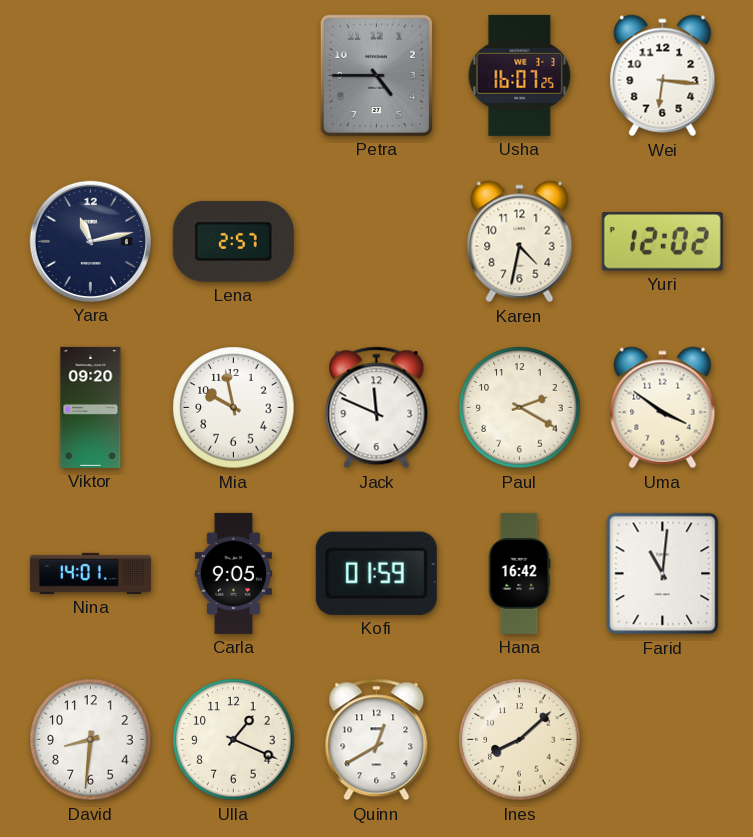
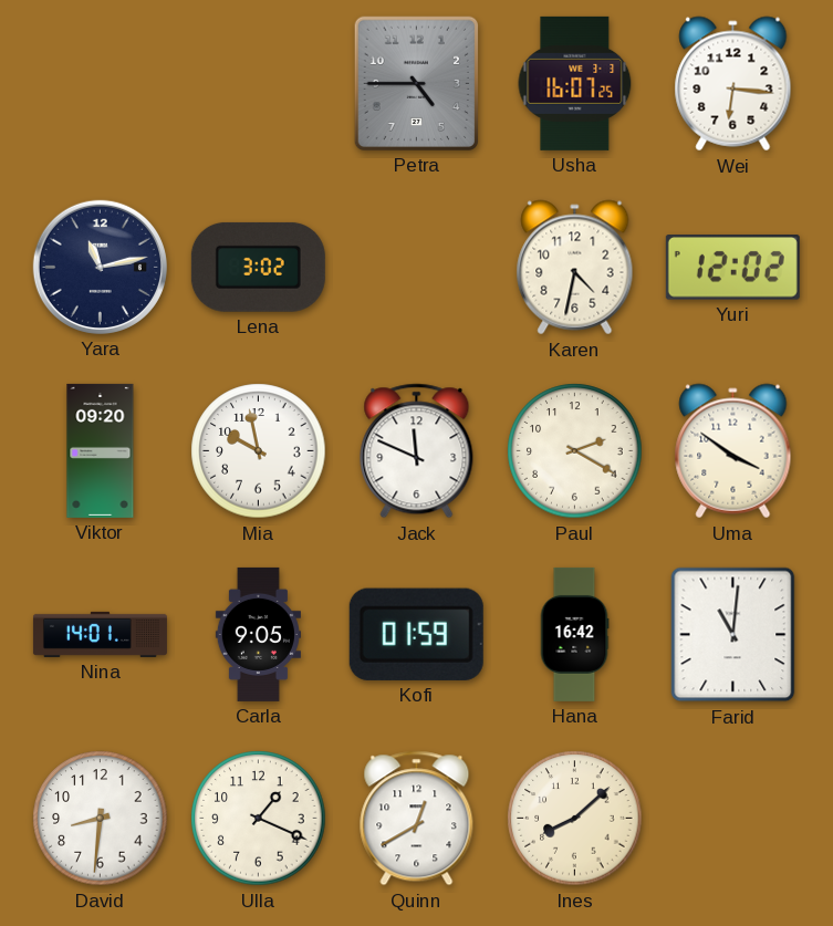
Lena: 2:57 -> 3:02
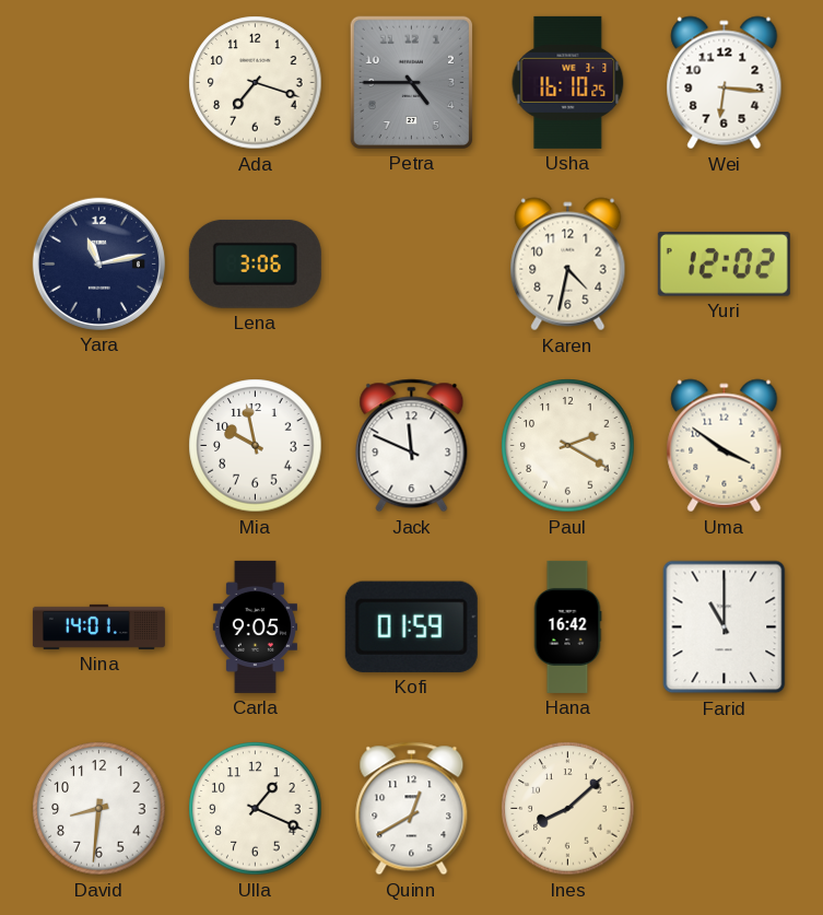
Ada: none -> 7:18
Usha: 16:07 -> 16:10
Lena: 3:02 -> 3:06
Viktor: 09:20 -> none
Farid: 11:01 -> 11:00
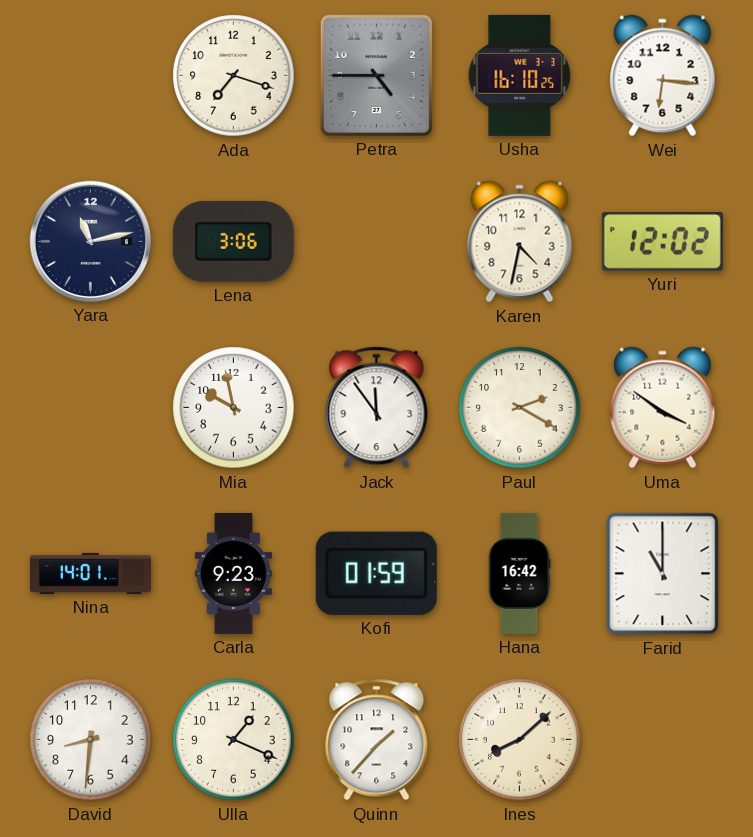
Jack: 11:49 -> 11:54
Carla: 9:05 -> 9:23
Quinn: 12:40 -> 1:37
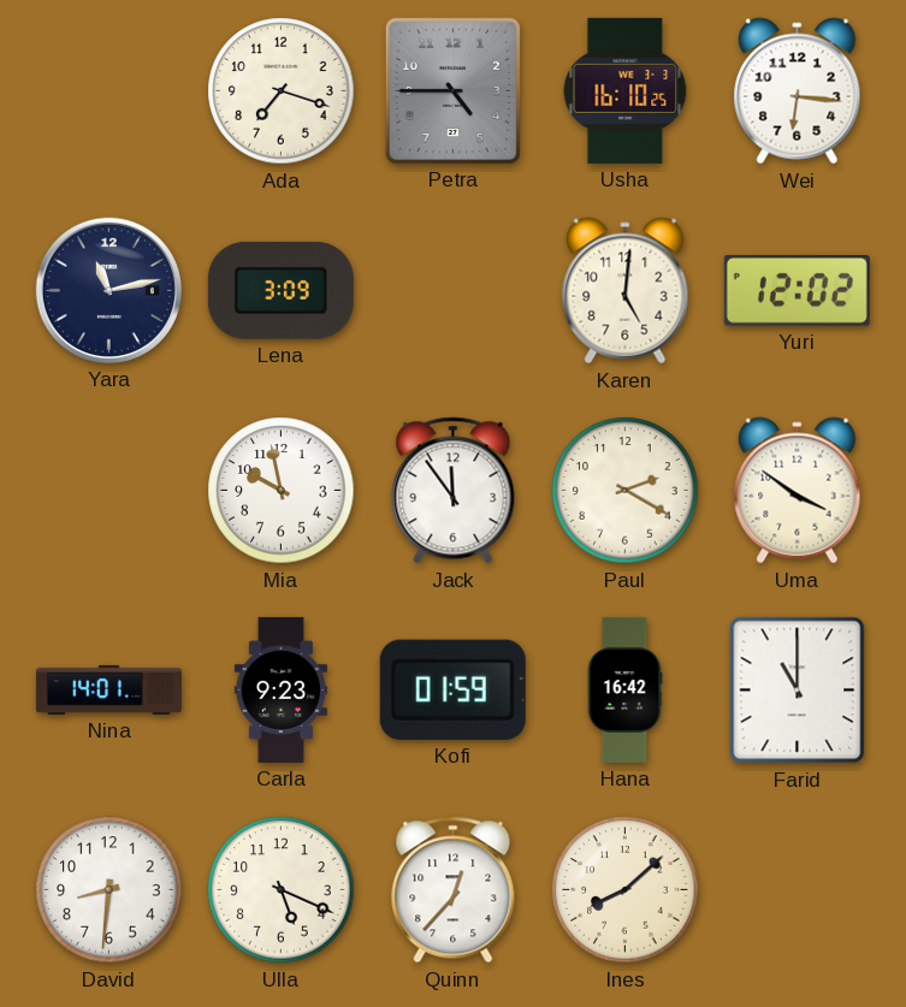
Lena: 3:06 -> 3:09
Karen: 4:32 -> 5:01
Ulla: 1:19 -> 5:19
Quinn: 1:37 -> 12:37
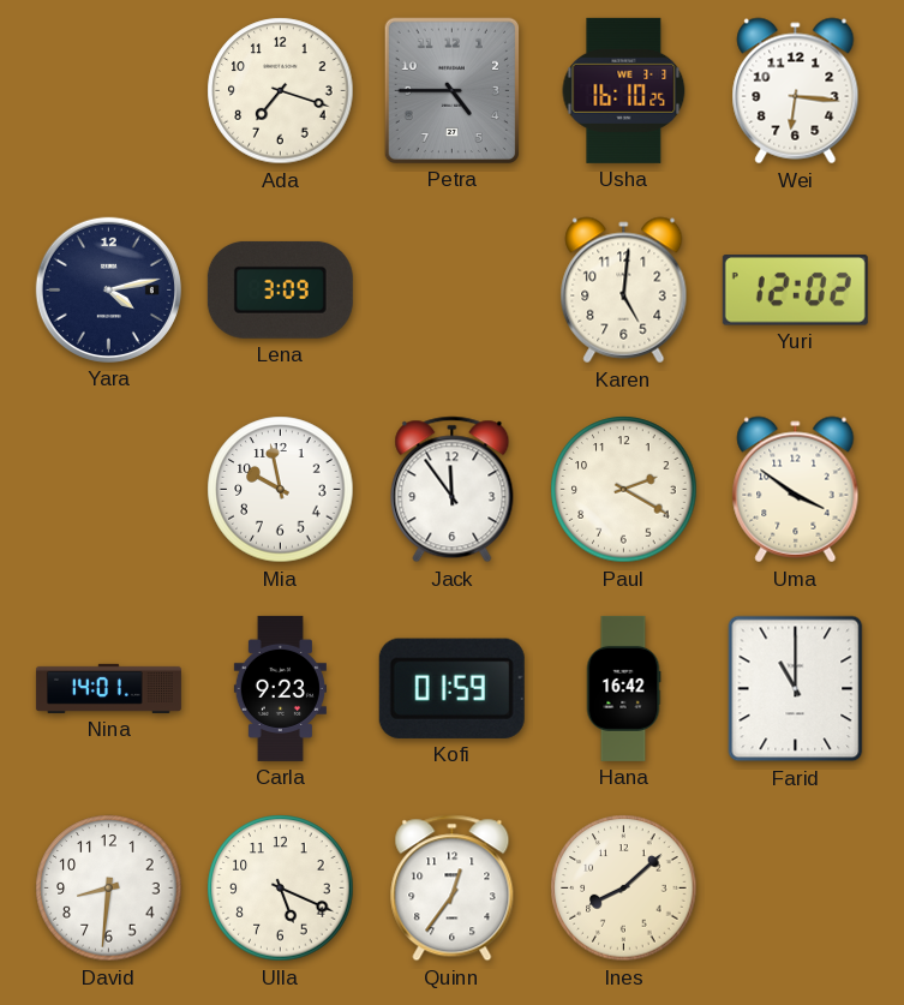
Yara: 11:13 -> 4:13
Quinn: 12:37 -> 12:36
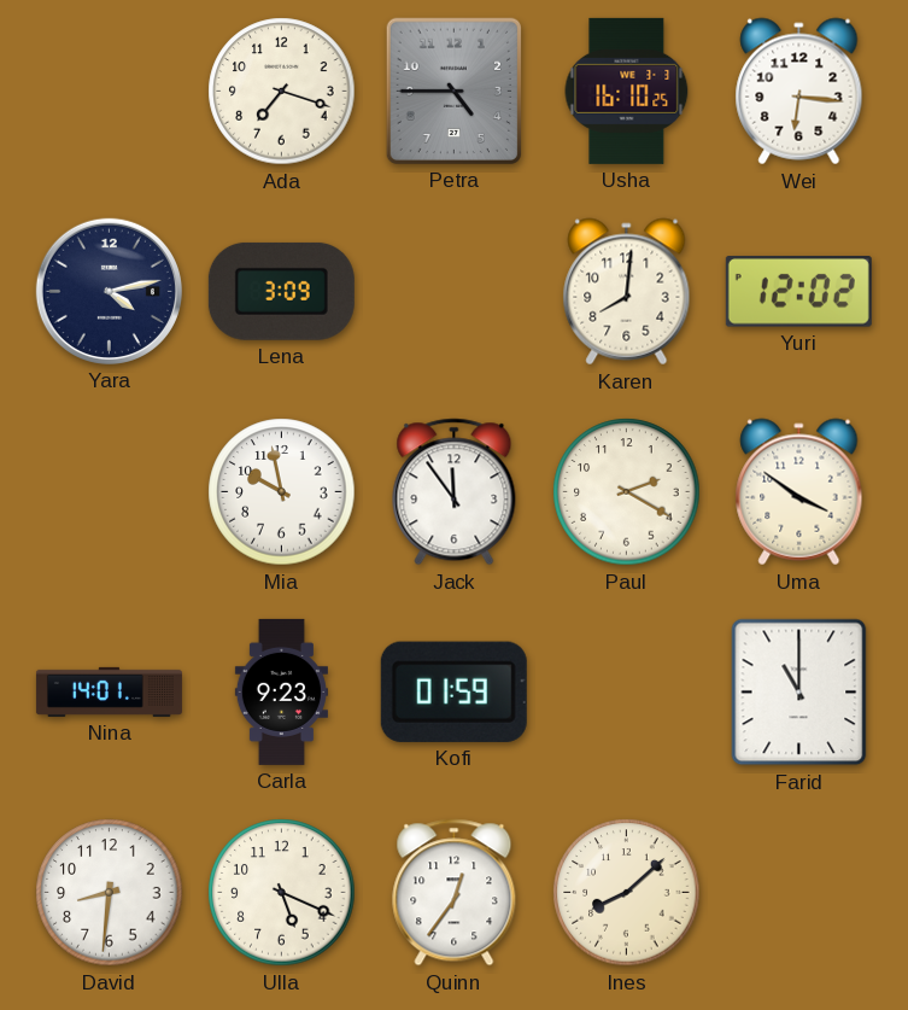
Karen: 5:01 -> 8:01
Hana: 16:42 -> none
